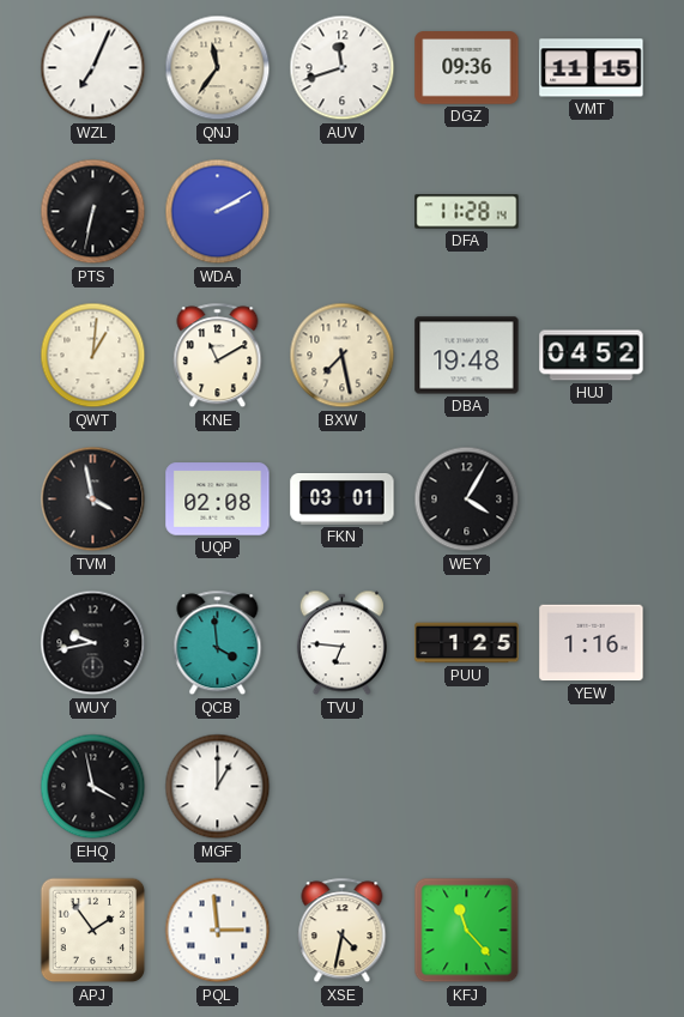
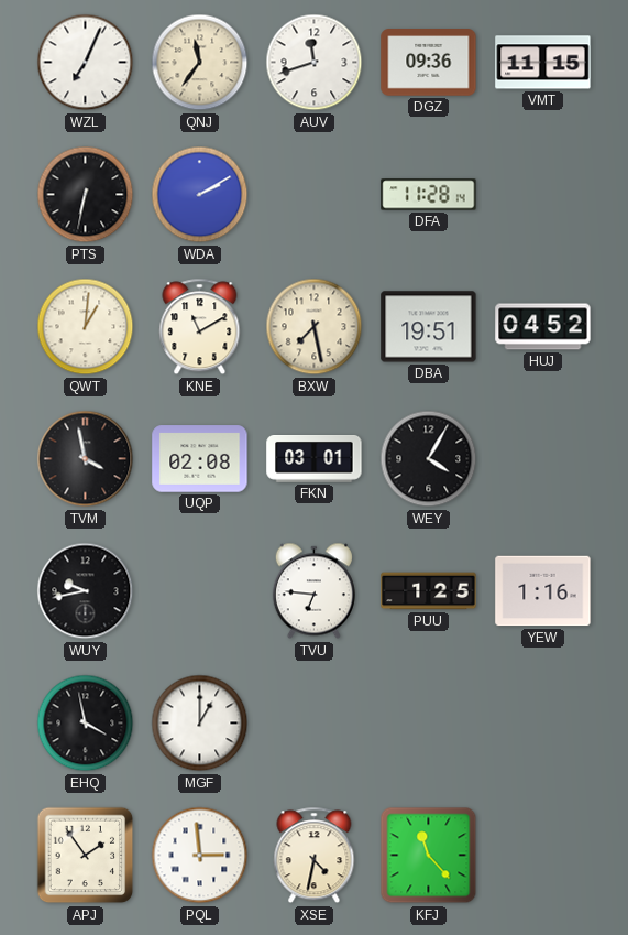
DBA: 19:48 -> 19:51
QCB: 3:59 -> none
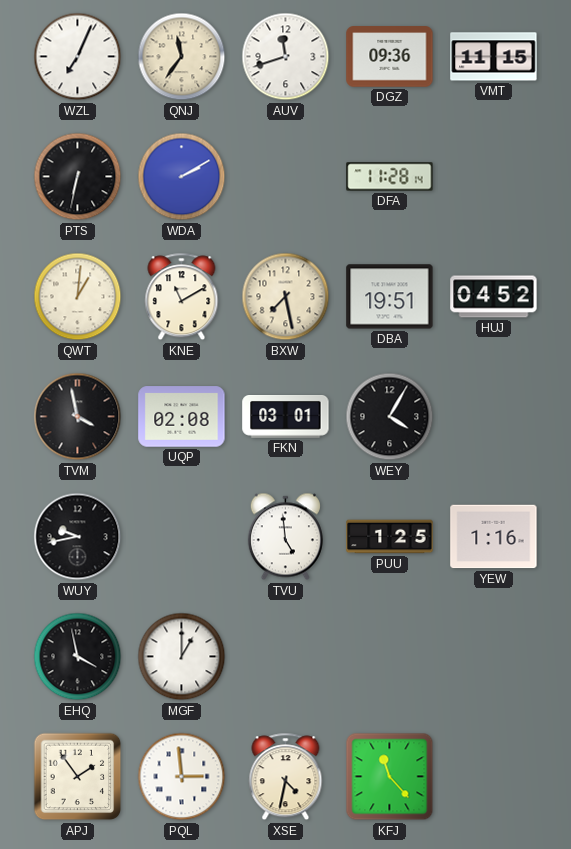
TVU: 6:46 -> 4:59
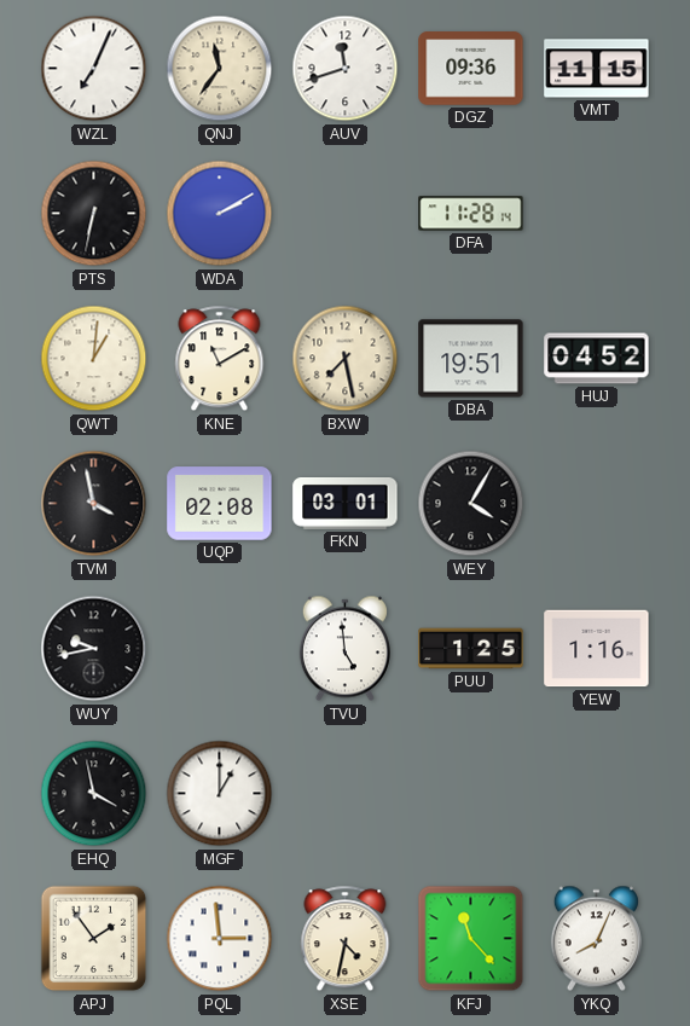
YKQ: none -> 8:04
